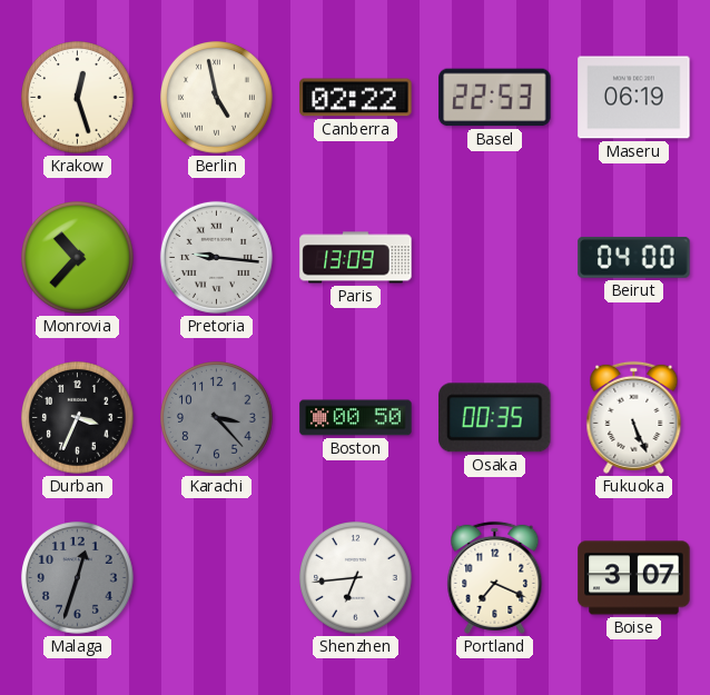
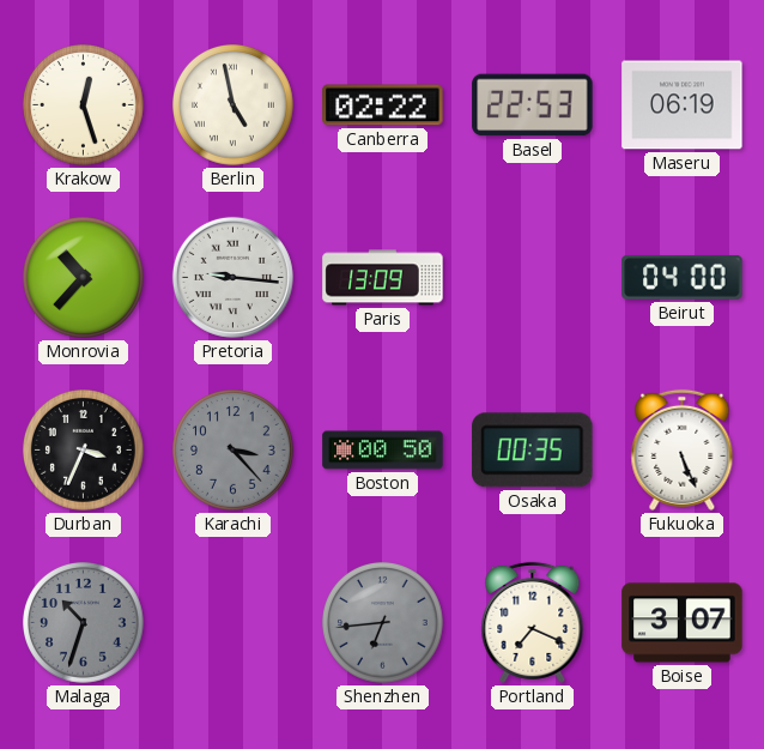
Malaga: 12:33 -> 10:33
Shenzhen dial: white -> grey
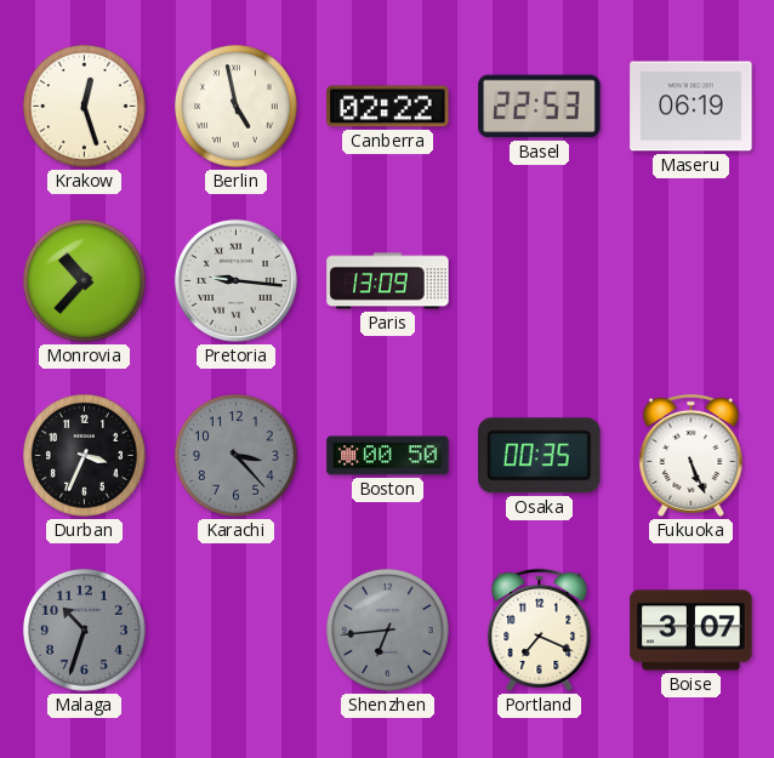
Beirut: 04:00 -> none
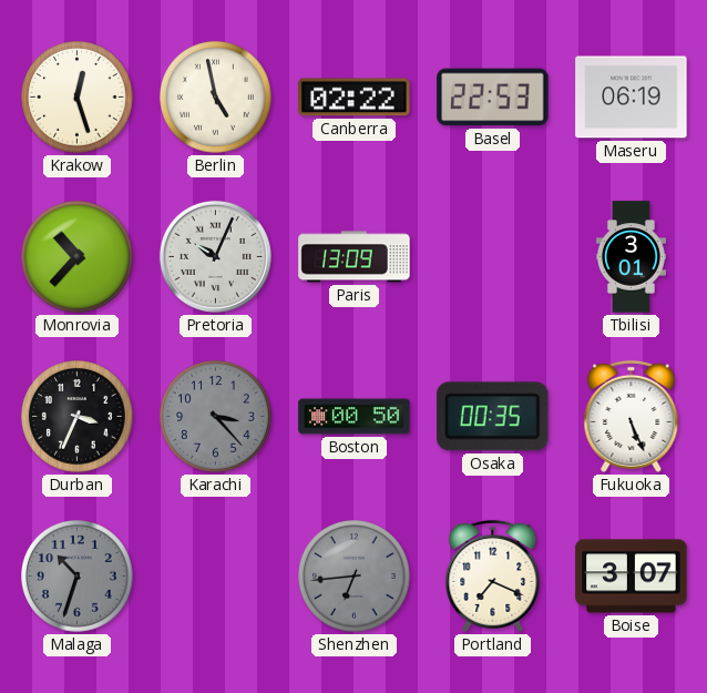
Pretoria: 9:16 -> 10:04
Tbilisi: none -> 3:01
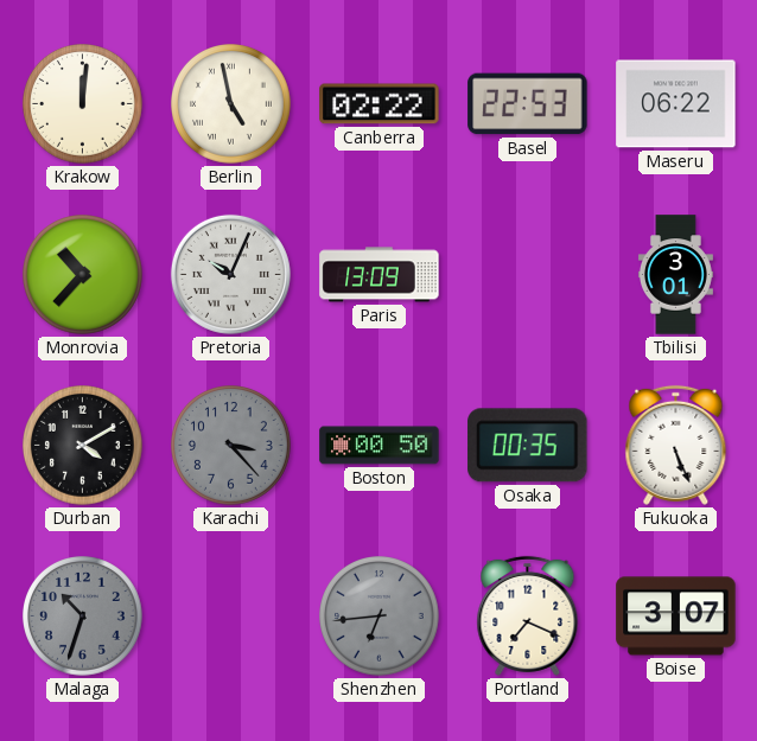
Krakow: 12:27 -> 12:01
Maseru: 06:19 -> 06:22
Durban: 3:34 -> 4:10
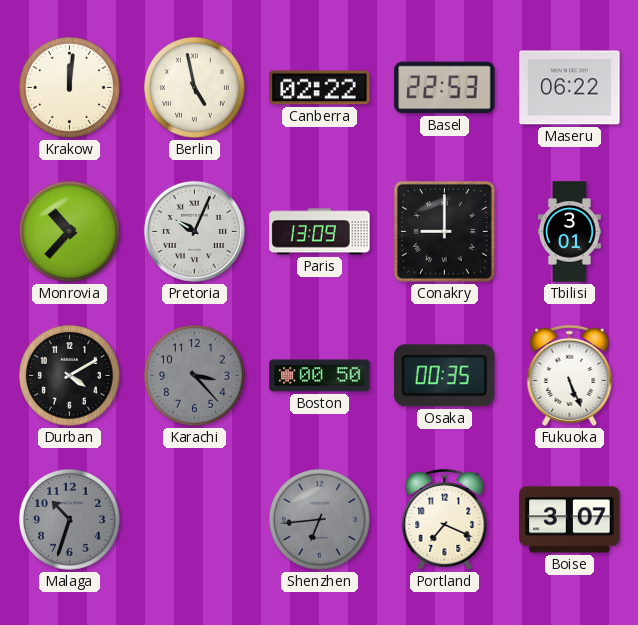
Conakry: none -> 9:00
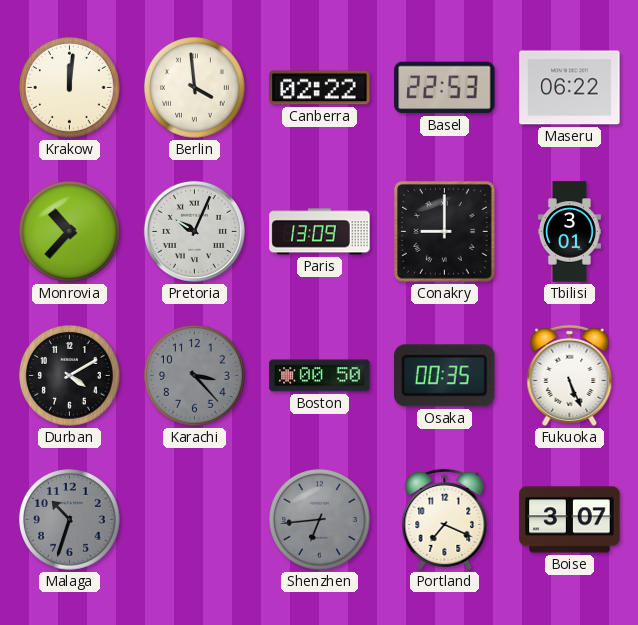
Berlin: 4:58 -> 3:59
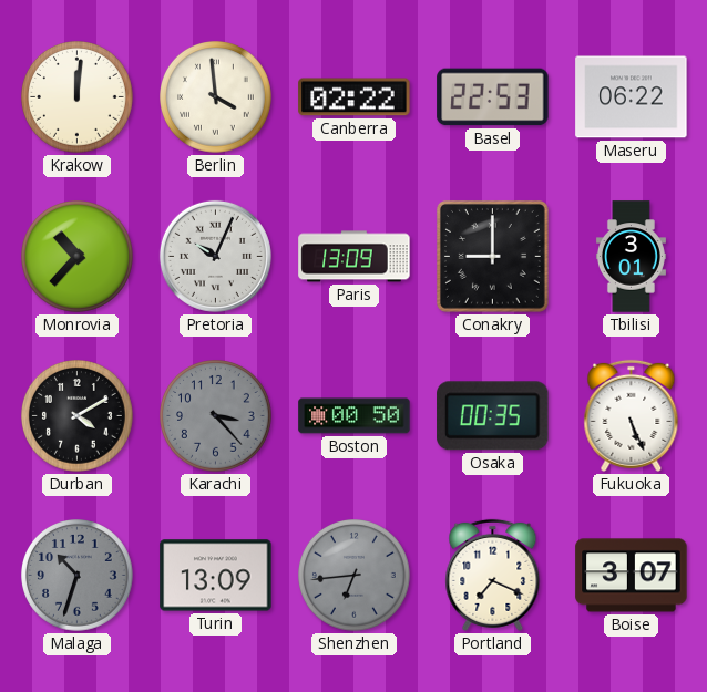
Turin: none -> 13:09
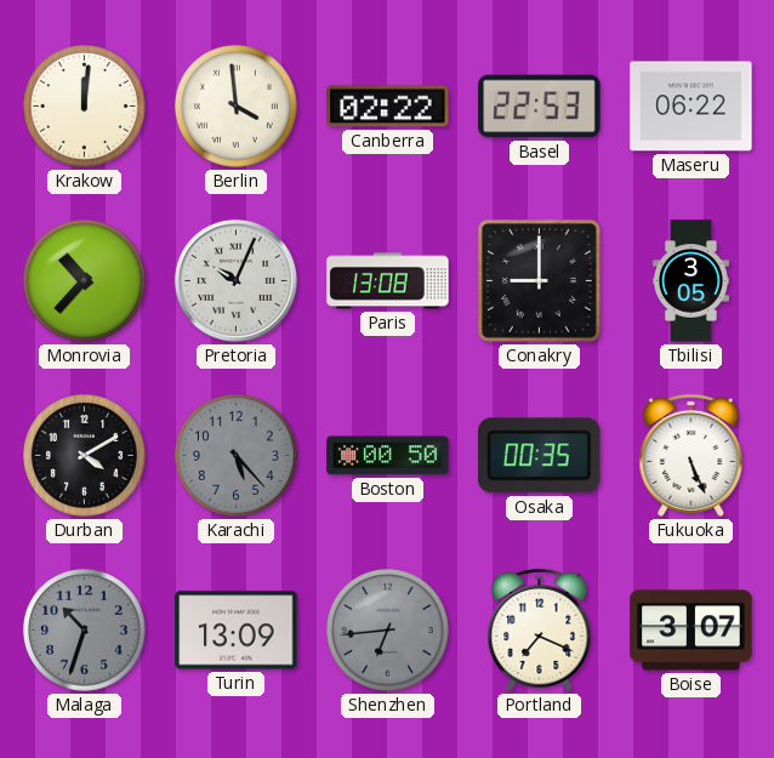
Paris: 13:09 -> 13:08
Tbilisi: 3:01 -> 3:05
Karachi: 3:23 -> 5:23
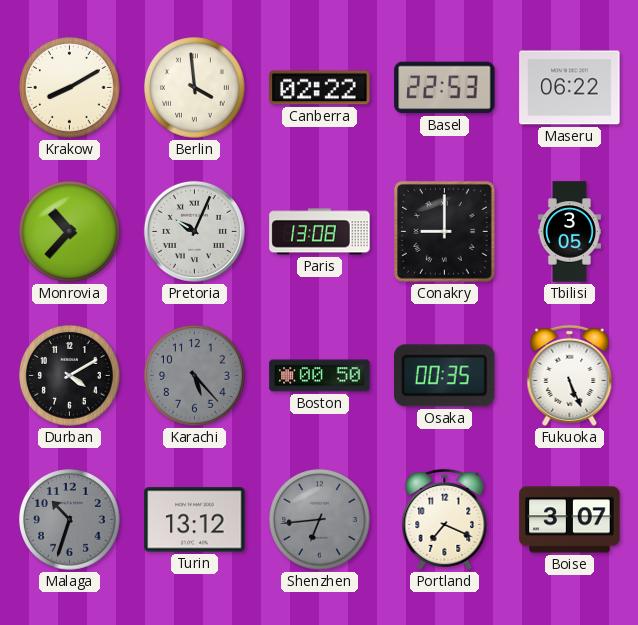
Krakow: 12:01 -> 8:10
Turin: 13:09 -> 13:12
